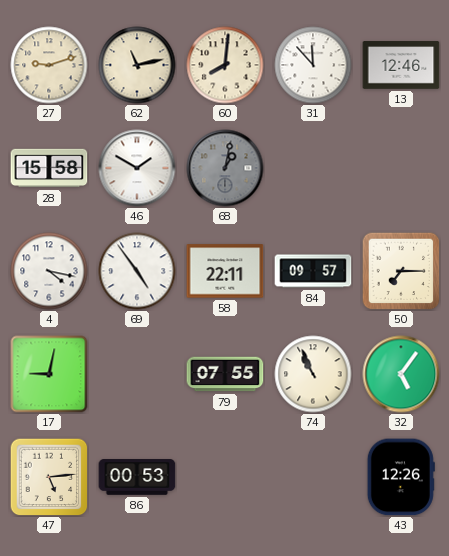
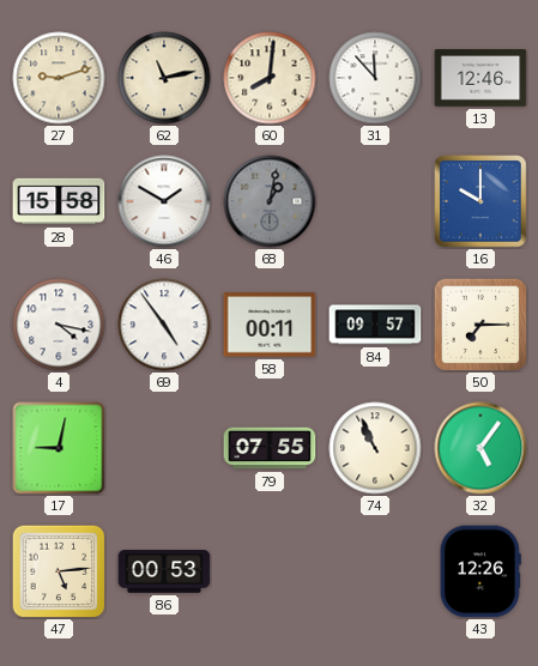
16: none -> 10:00
58: 22:11 -> 00:11
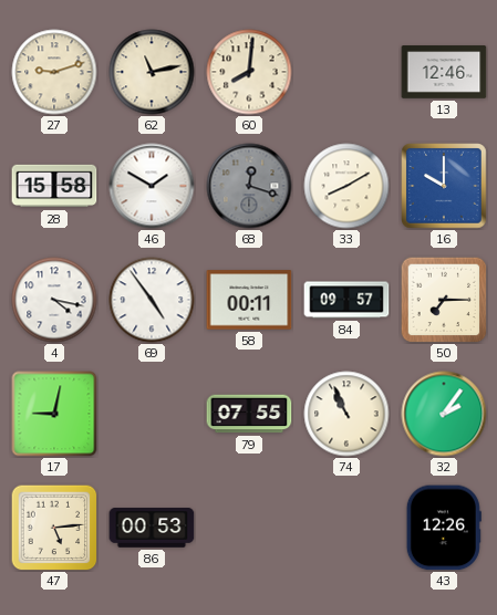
31: 11:53 -> none
68: 1:02 -> 12:18
33: none -> 8:10
32: 5:06 -> 2:06
